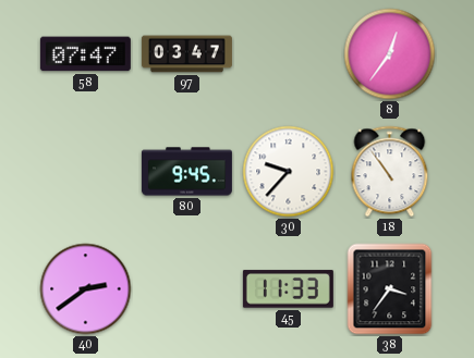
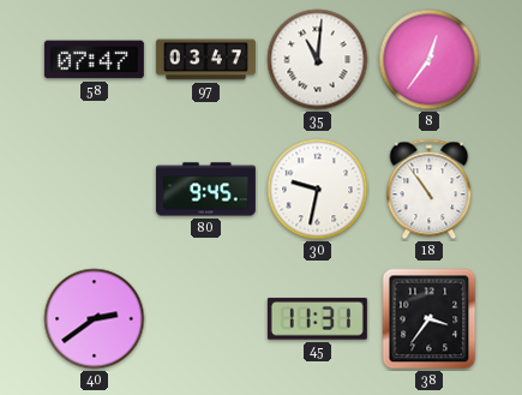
35: none -> 11:01
30: 9:37 -> 9:32
45: 11:33 -> 11:31
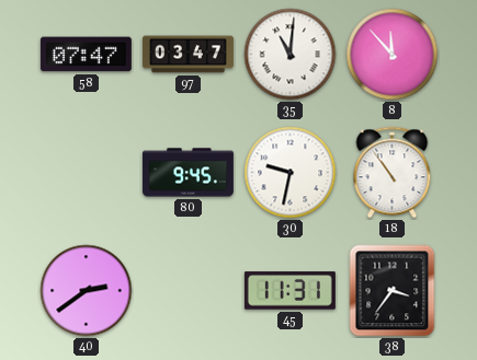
8: 12:36 -> 11:53
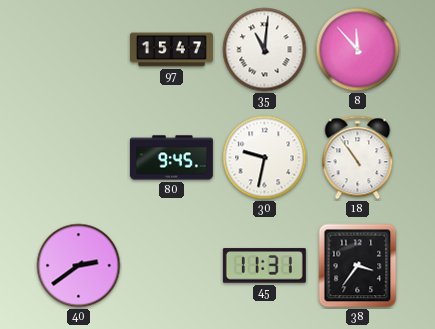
58: 07:47 -> none
97: 03:47 -> 15:47
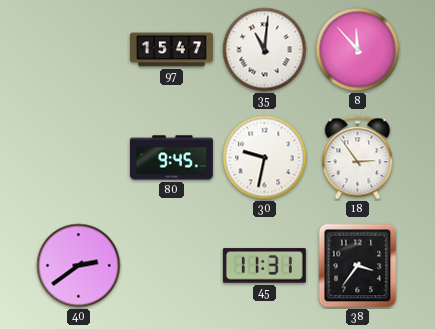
18: 10:54 -> 2:54
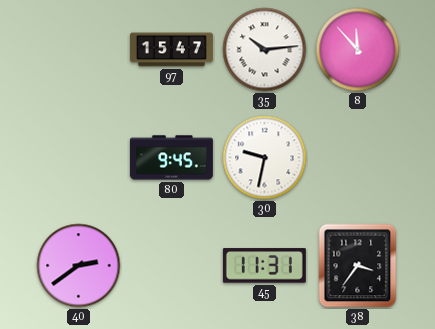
35: 11:01 -> 10:14
18: 2:54 -> none
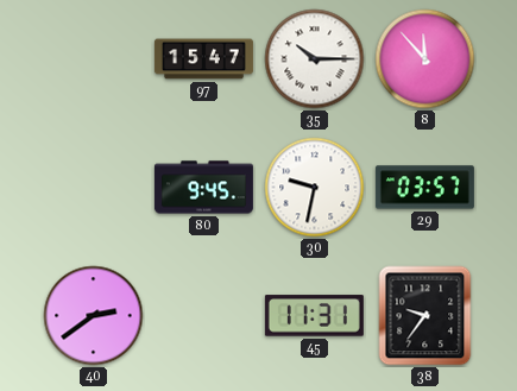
35: 10:14 -> 10:15
29: none -> 03:57
38: 3:36 -> 9:36
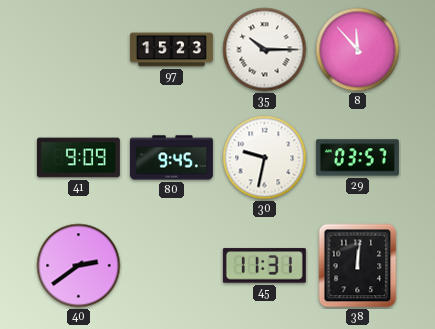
97: 15:47 -> 15:23
41: none -> 9:09
38: 9:36 -> 12:01
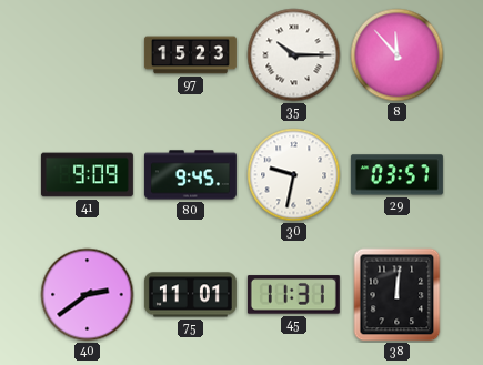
75: none -> 11:01
